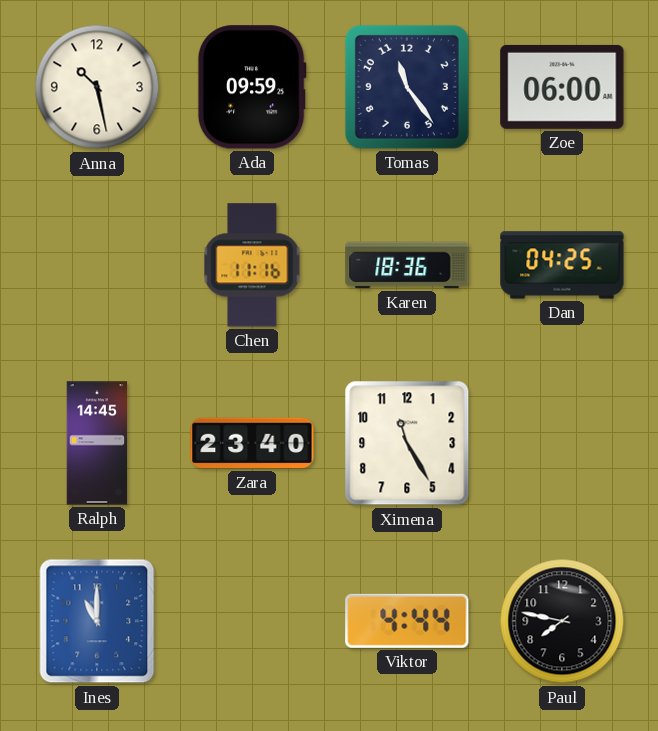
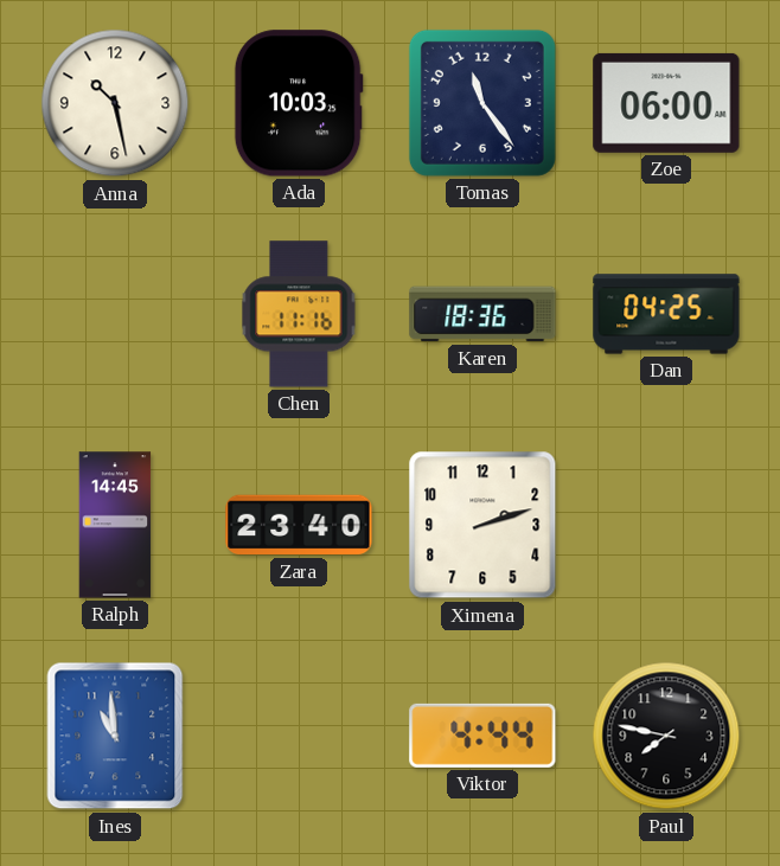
Ada: 09:59 -> 10:03
Ximena: 11:25 -> 2:12
Ines: 11:00 -> 10:59
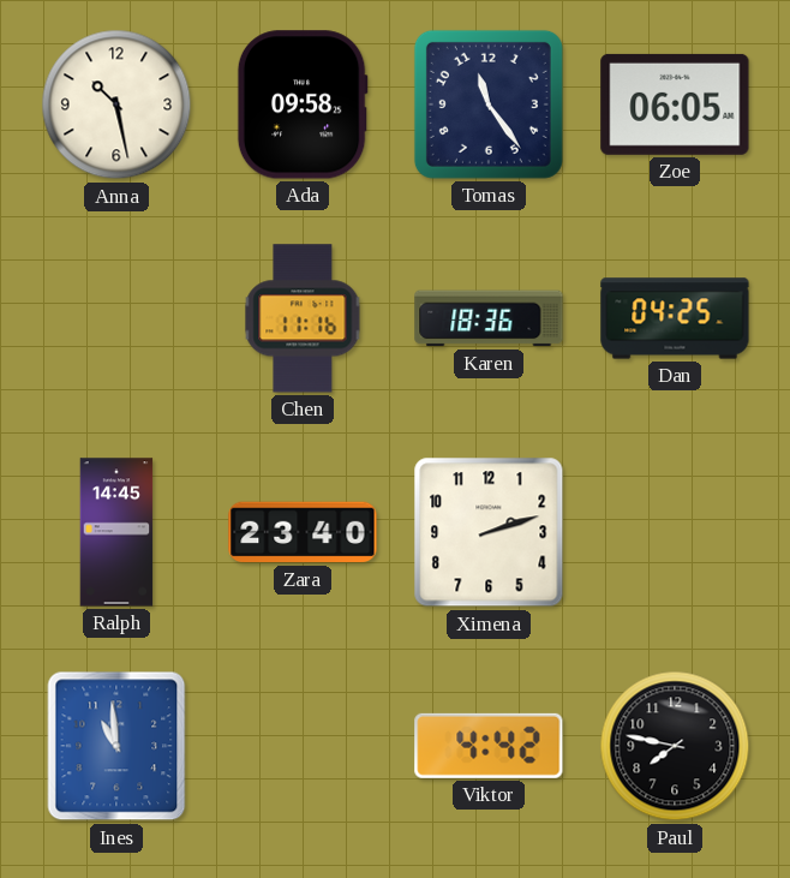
Ada: 10:03 -> 09:58
Zoe: 06:00 -> 06:05
Viktor: 4:44 -> 4:42
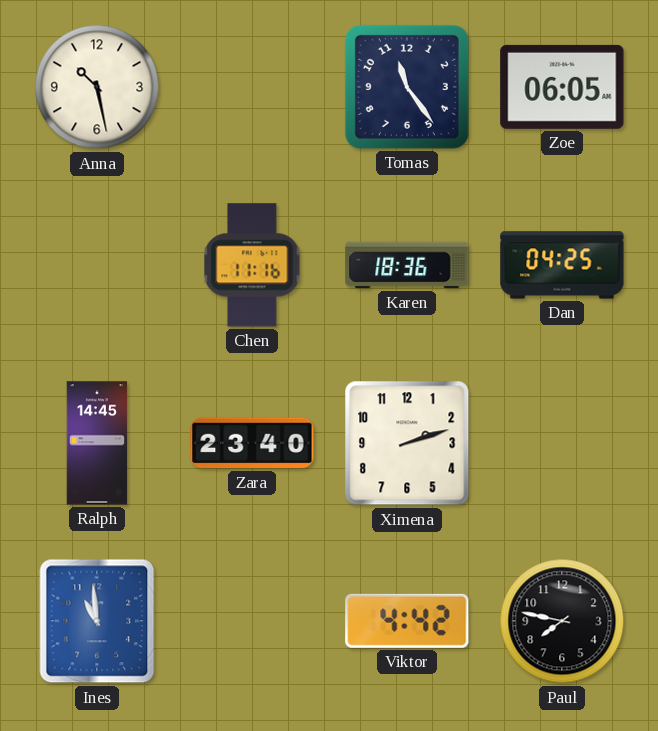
Ada: 09:58 -> none
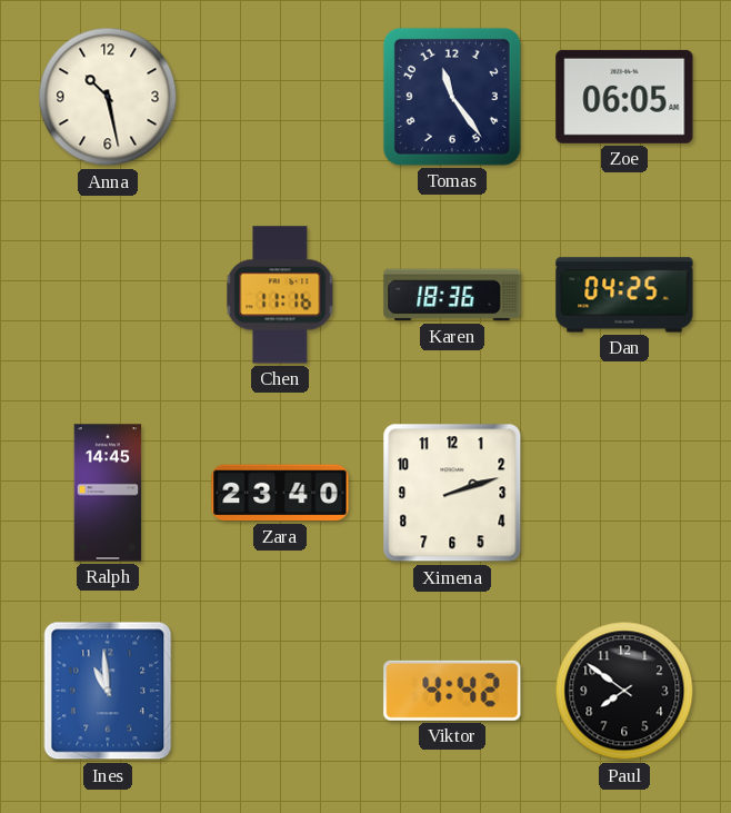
Paul: 7:47 -> 7:51
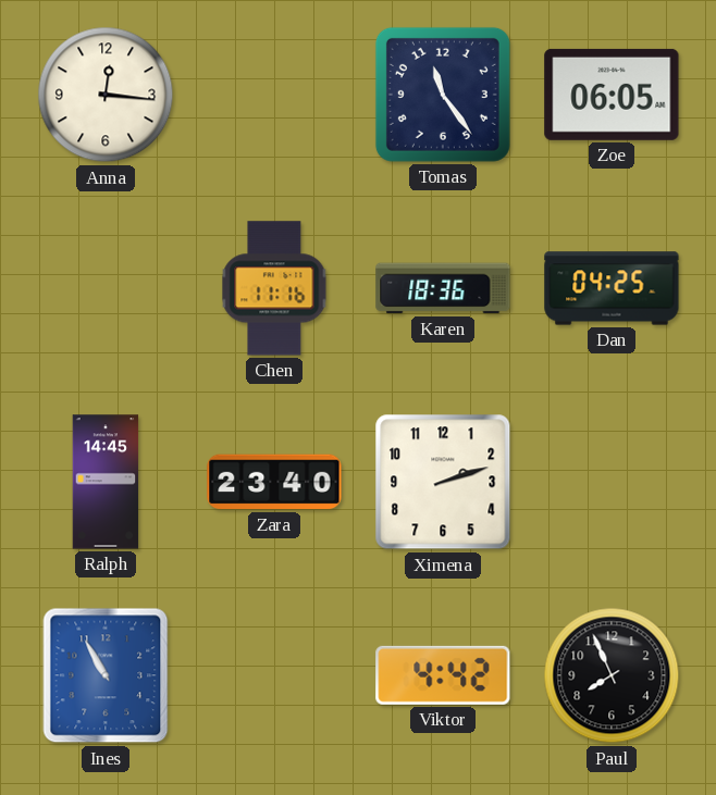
Anna: 10:28 -> 12:16
Ines: 10:59 -> 10:55
Paul: 7:51 -> 7:56
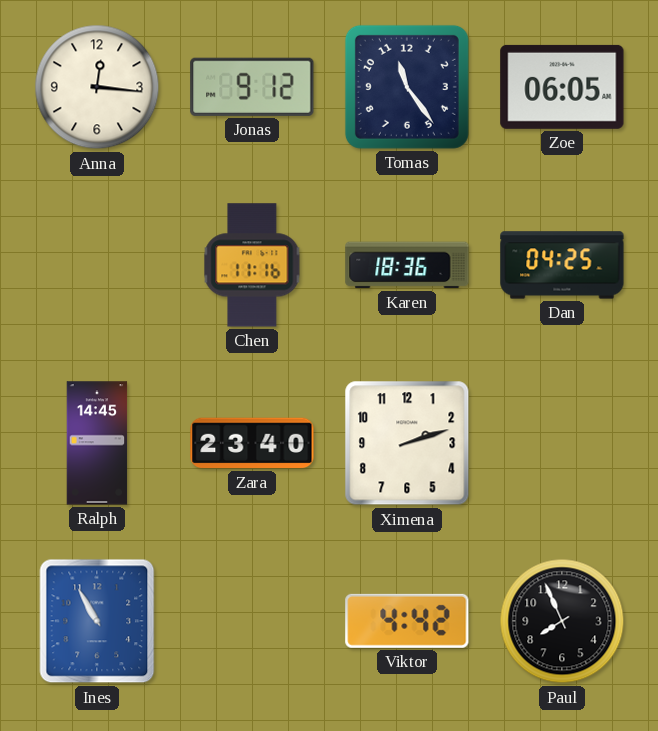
Jonas: none -> 9:12
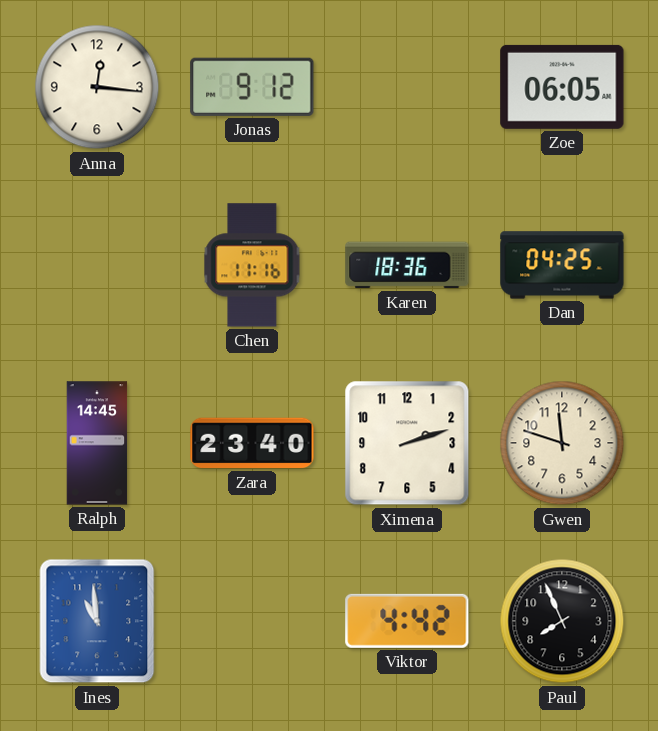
Tomas: 11:24 -> none
Gwen: none -> 11:48
Ines: 10:55 -> 10:59
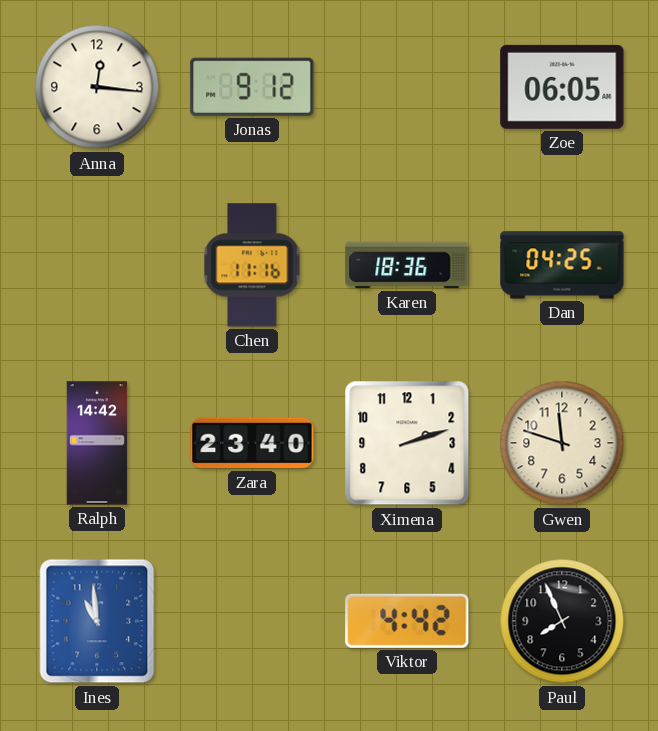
Ralph: 14:45 -> 14:42
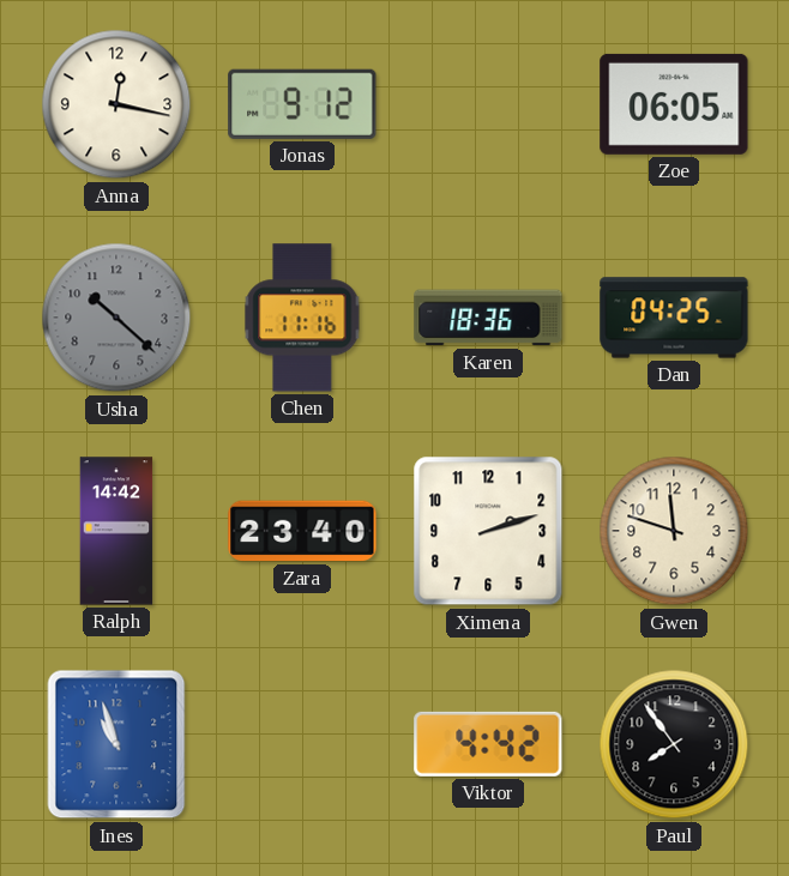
Anna: 12:16 -> 12:17
Usha: none -> 10:22
Ines: 10:59 -> 10:57
Paul: 7:56 -> 7:54
